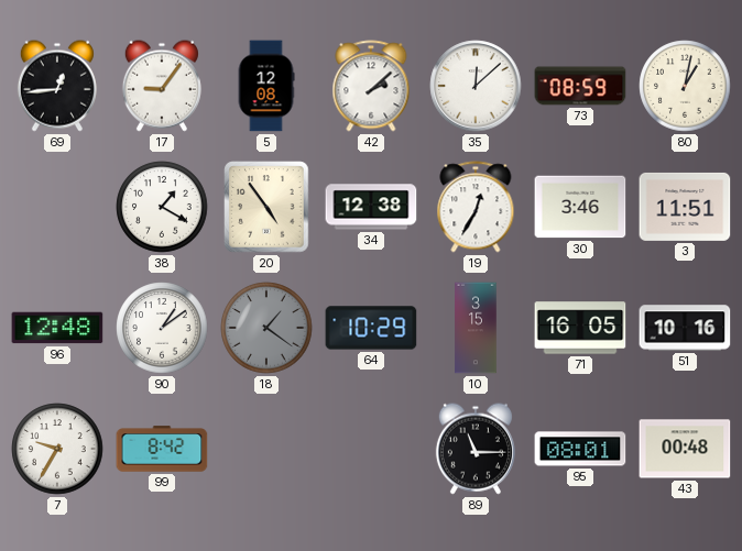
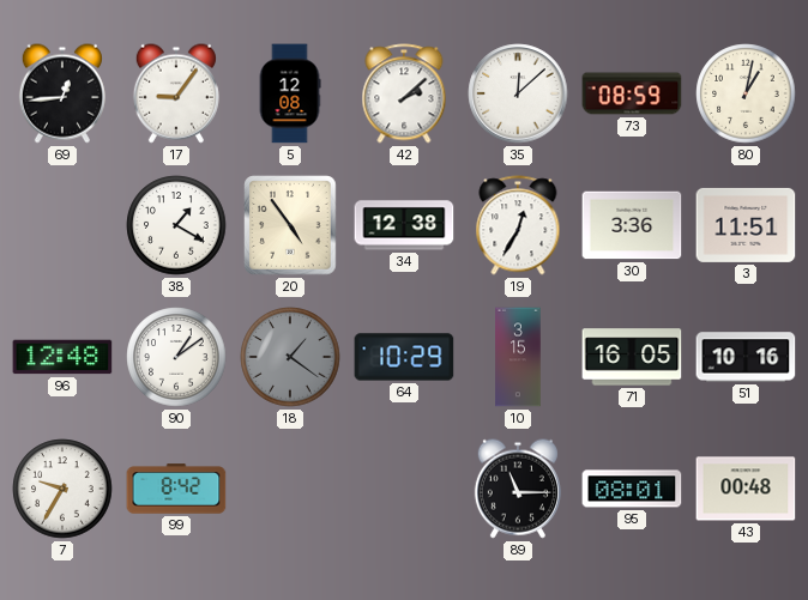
30: 3:46 -> 3:36
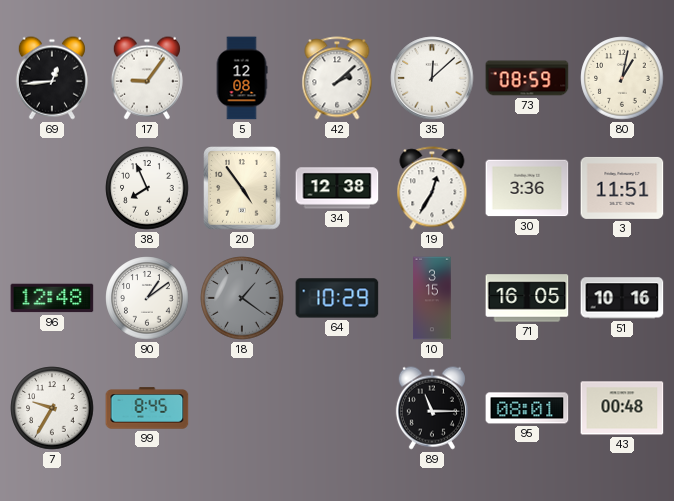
38: 1:20 -> 7:56
99: 8:42 -> 8:45
